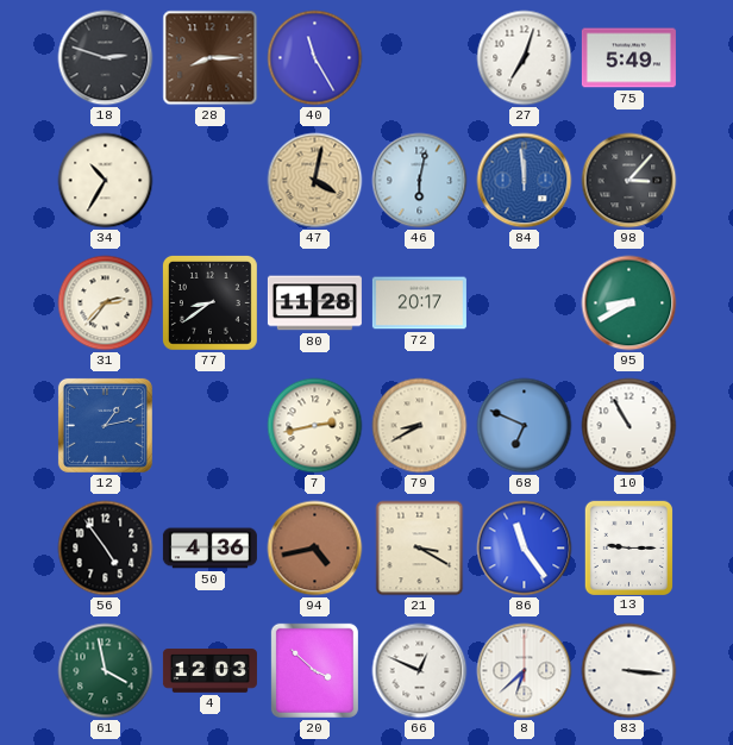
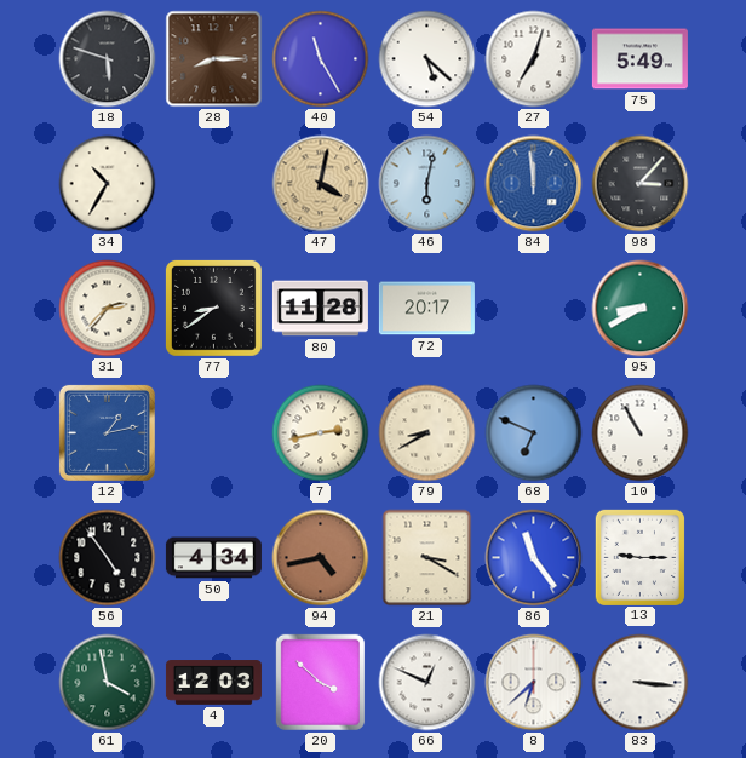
18: 2:48 -> 5:48
54: none -> 5:22
50: 4:36 -> 4:34
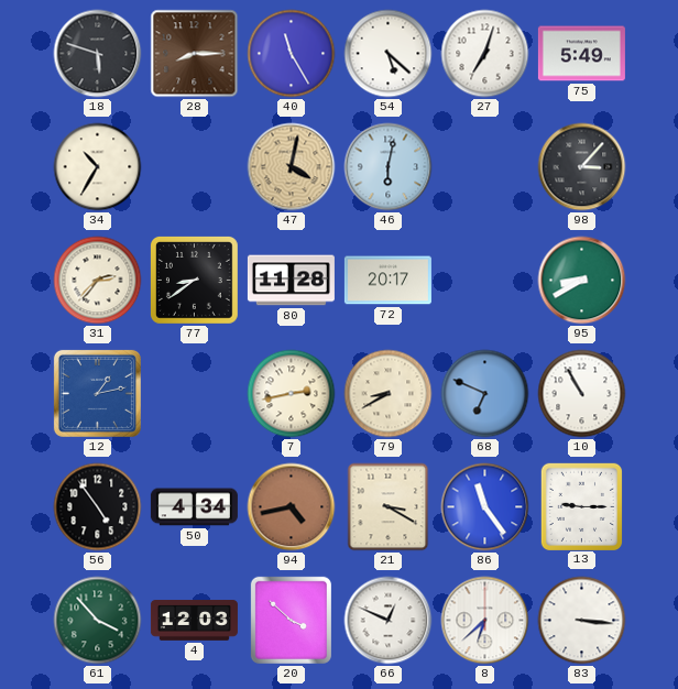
84: 11:59 -> none
61: 3:58 -> 3:53
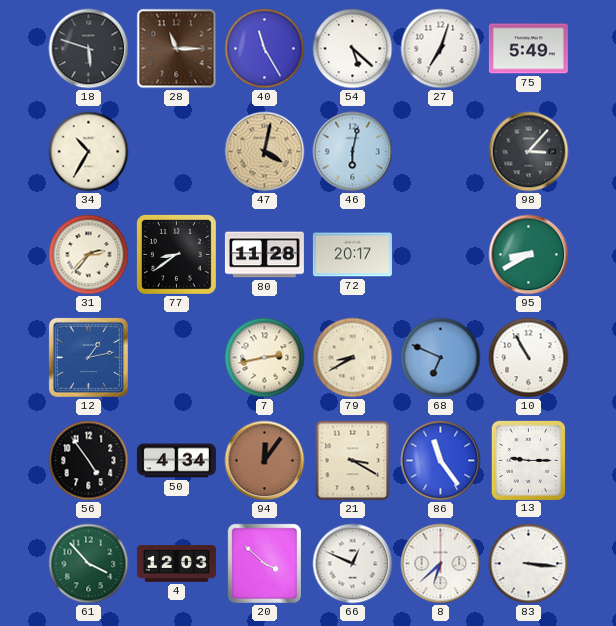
28: 8:15 -> 11:15
94: 4:43 -> 12:06
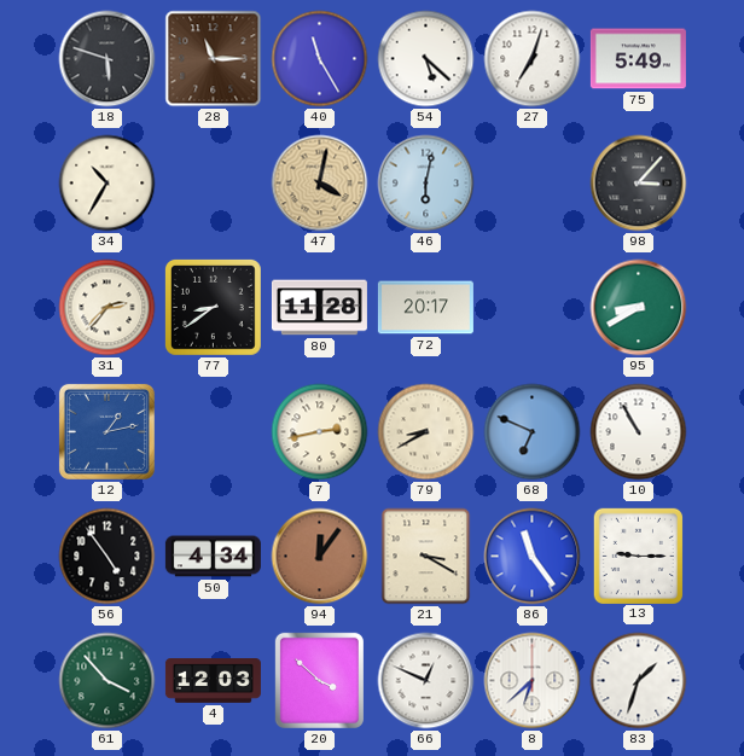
83: 3:16 -> 1:33
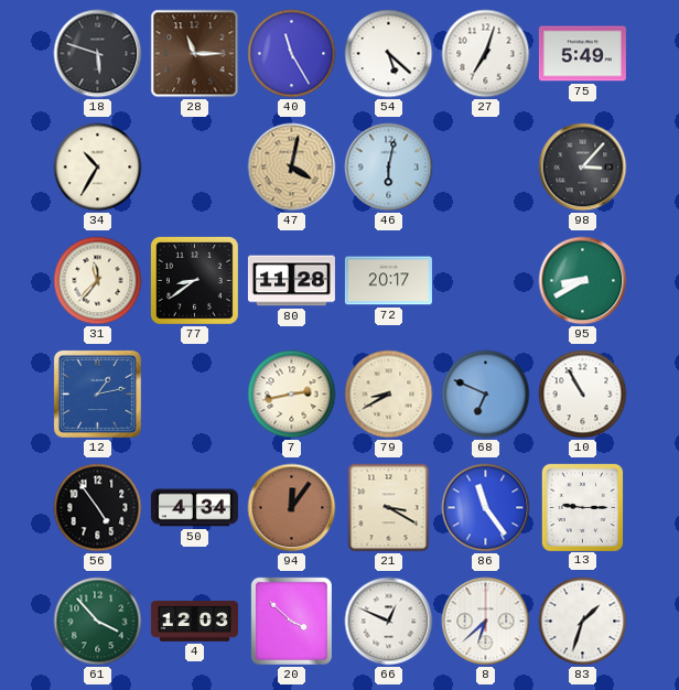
31: 2:37 -> 11:37
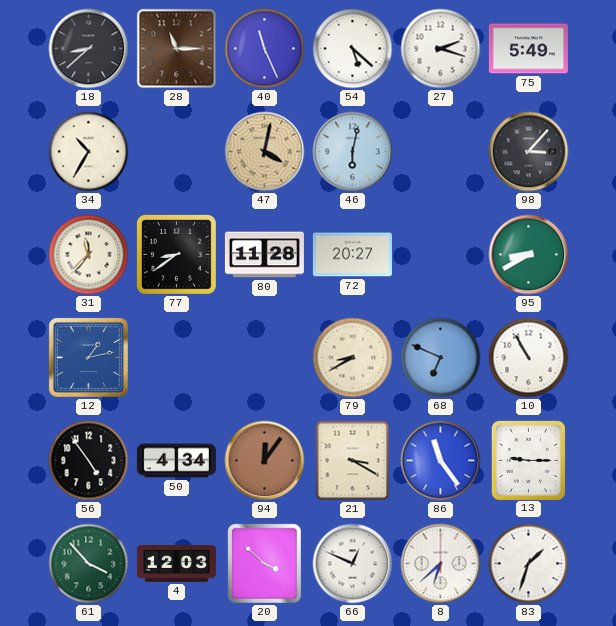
18: 5:48 -> 8:38
40: 11:25 -> 11:26
27: 7:03 -> 2:18
72: 20:17 -> 20:27
7: 2:43 -> none
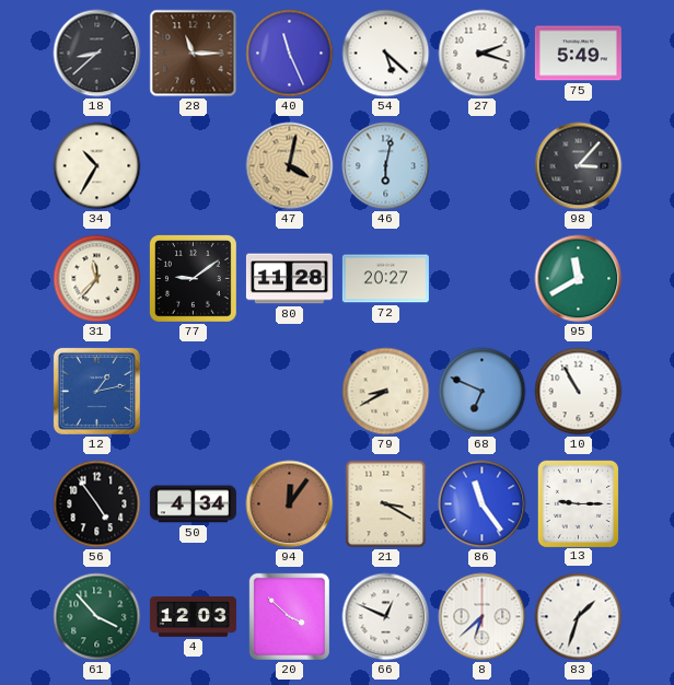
77: 8:39 -> 9:09
95: 8:40 -> 11:40
